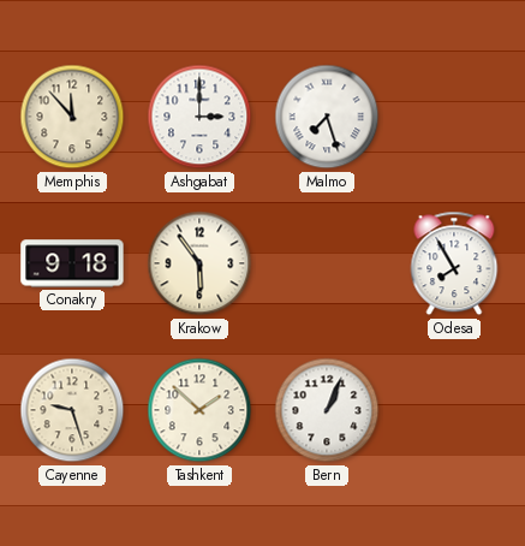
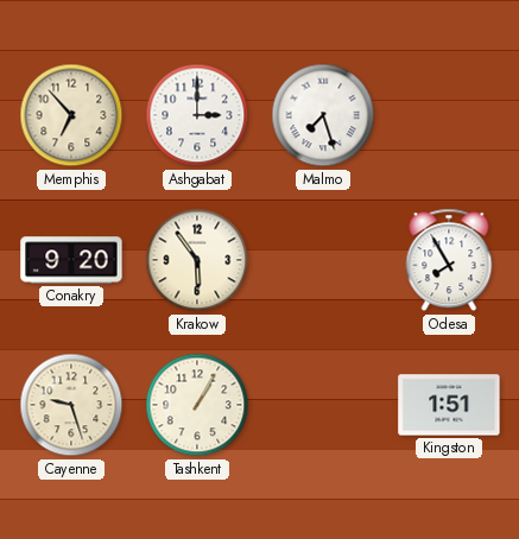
Memphis: 11:53 -> 6:53
Conakry: 9:18 -> 9:20
Tashkent: 1:52 -> 1:05
Bern: 1:04 -> none
Kingston: none -> 1:51
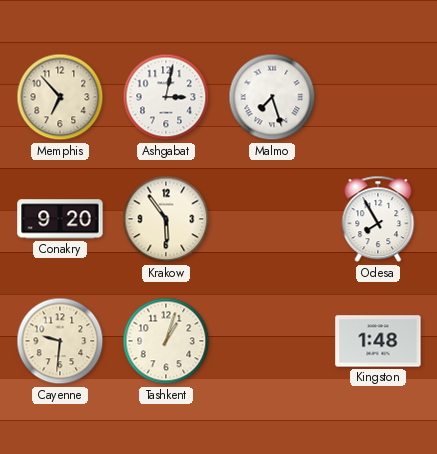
Ashgabat: 3:00 -> 3:02
Cayenne: 9:27 -> 9:31
Tashkent: 1:05 -> 1:03
Kingston: 1:51 -> 1:48
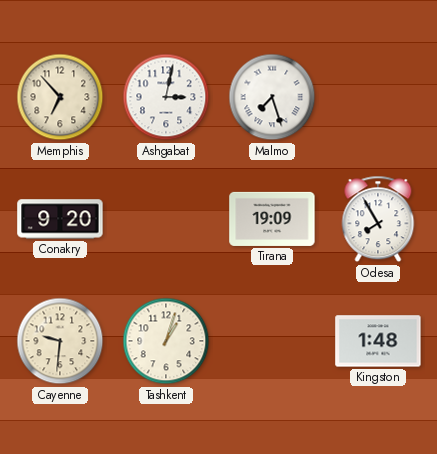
Krakow: 5:54 -> none
Tirana: none -> 19:09
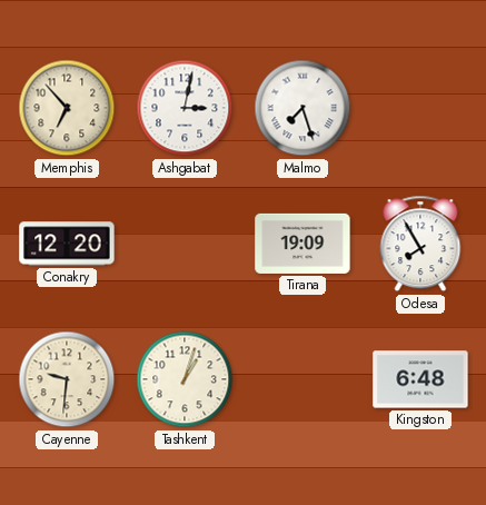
Conakry: 9:20 -> 12:20
Kingston: 1:48 -> 6:48
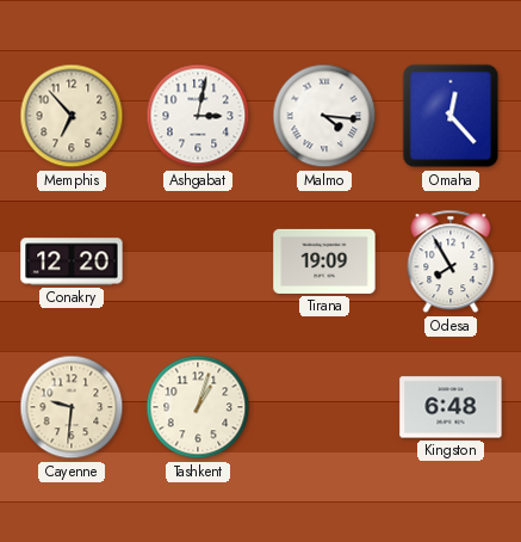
Malmo: 7:27 -> 4:16
Omaha: none -> 12:23
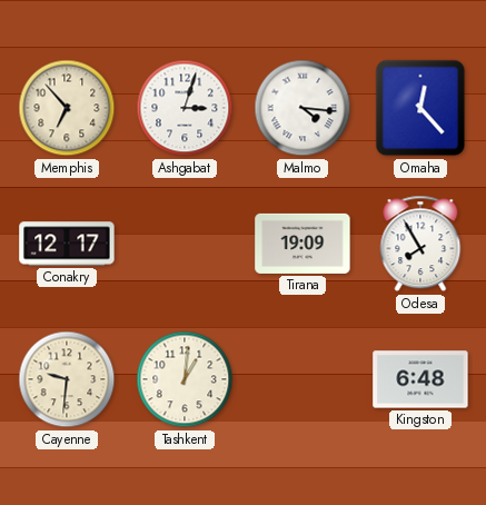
Ashgabat: 3:02 -> 3:03
Conakry: 12:20 -> 12:17
Tashkent: 1:03 -> 1:01
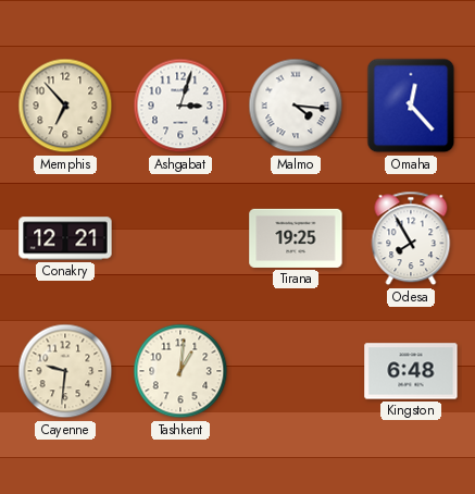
Conakry: 12:17 -> 12:21
Tirana: 19:09 -> 19:25
